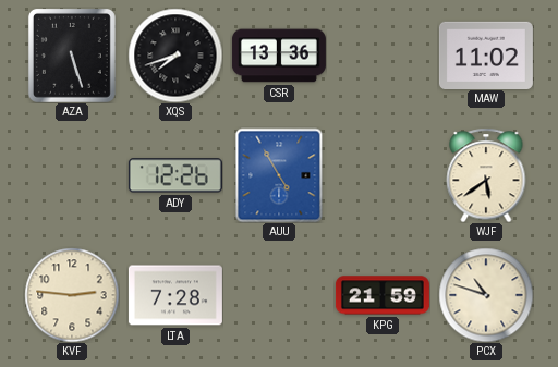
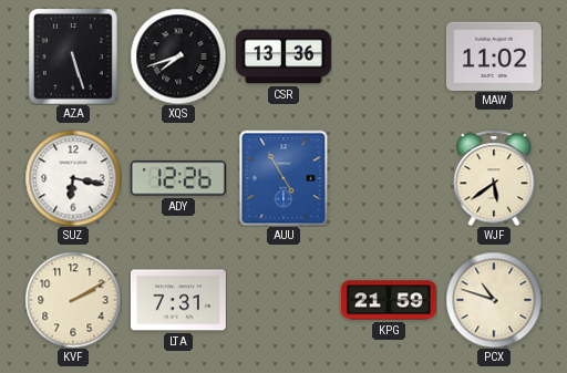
SUZ: none -> 6:17
KVF: 2:46 -> 2:10
LTA: 7:28 -> 7:31
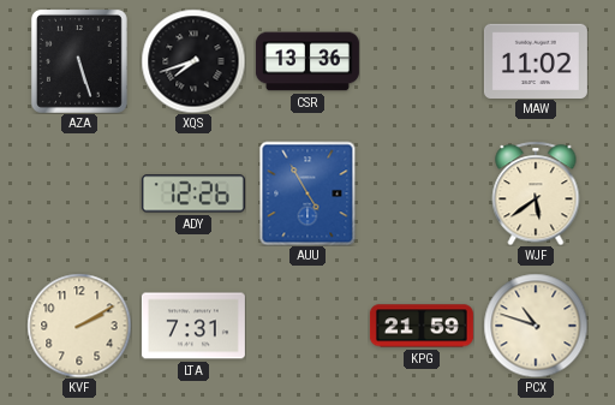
SUZ: 6:17 -> none
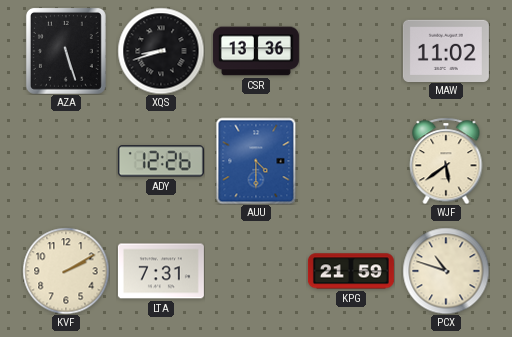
XQS: 7:42 -> 8:42
AUU: 4:55 -> 4:30
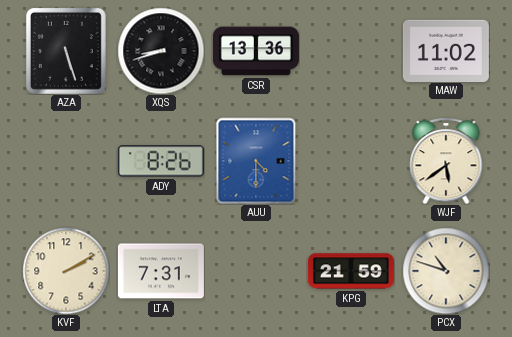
ADY: 12:26 -> 8:26
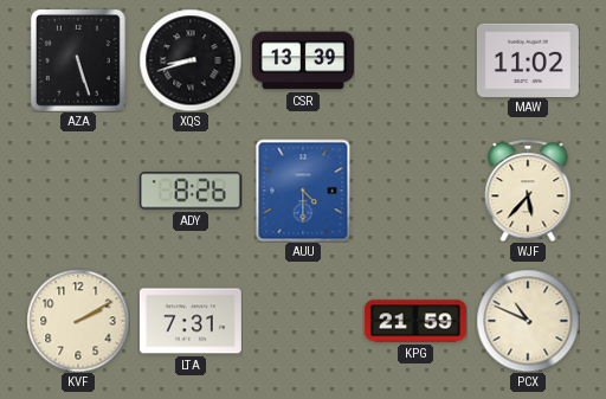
CSR: 13:36 -> 13:39
WJF: 5:39 -> 5:37
PCX: 10:48 -> 10:49
